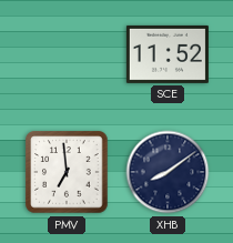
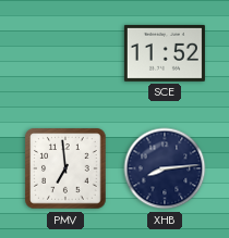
XHB: 8:09 -> 8:14
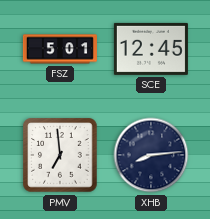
FSZ: none -> 5:01
SCE: 11:52 -> 12:45
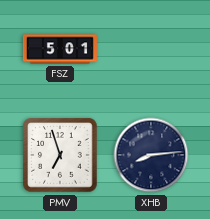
SCE: 12:45 -> none
PMV: 6:59 -> 6:57
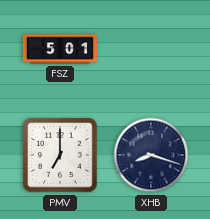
PMV: 6:57 -> 7:00
XHB: 8:14 -> 8:18
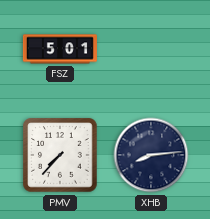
PMV: 7:00 -> 7:37
XHB: 8:18 -> 8:14
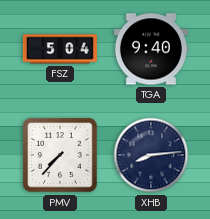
FSZ: 5:01 -> 5:04
TGA: none -> 9:40
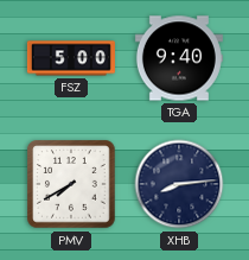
FSZ: 5:04 -> 5:00
PMV: 7:37 -> 7:40
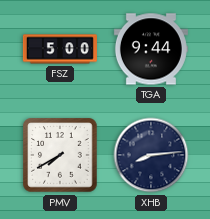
TGA: 9:40 -> 9:44
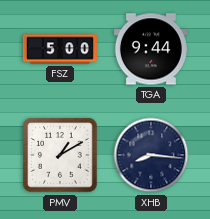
PMV: 7:40 -> 1:10
XHB: 8:14 -> 8:16
